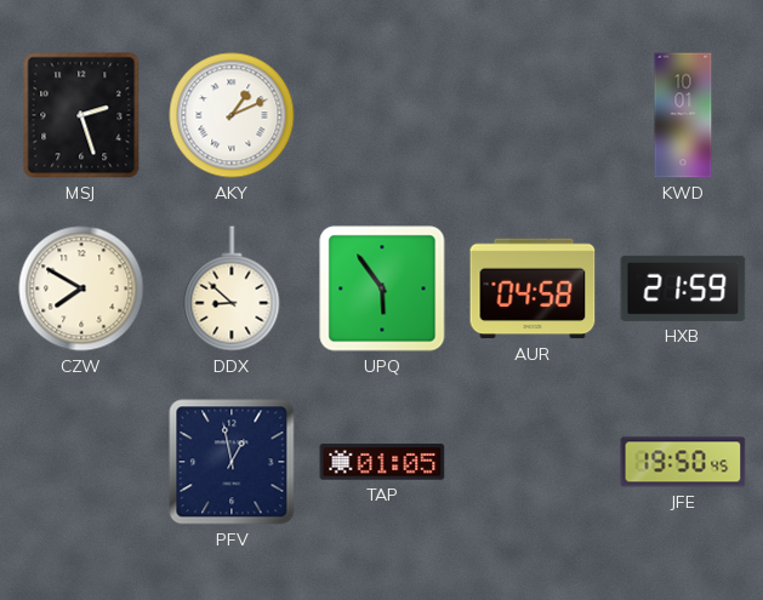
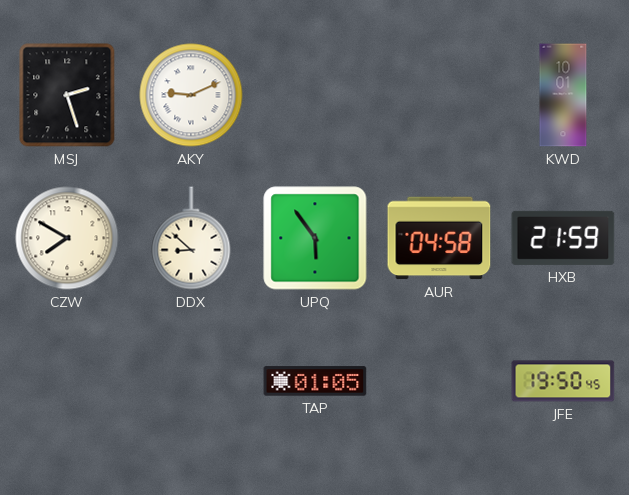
AKY: 1:11 -> 9:11
PFV: 12:58 -> none
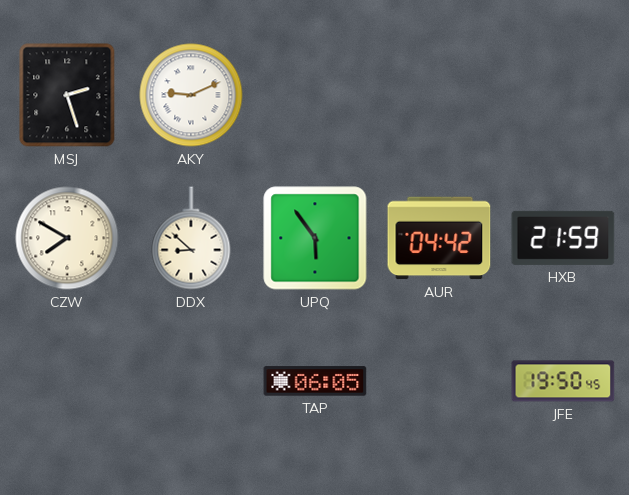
KWD: 10:01 -> none
AUR: 04:58 -> 04:42
TAP: 01:05 -> 06:05
